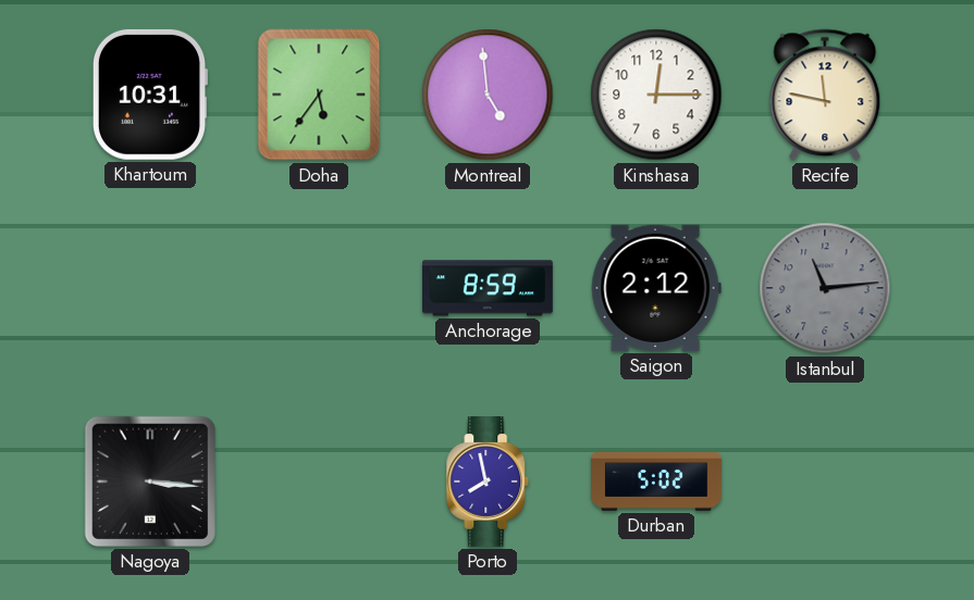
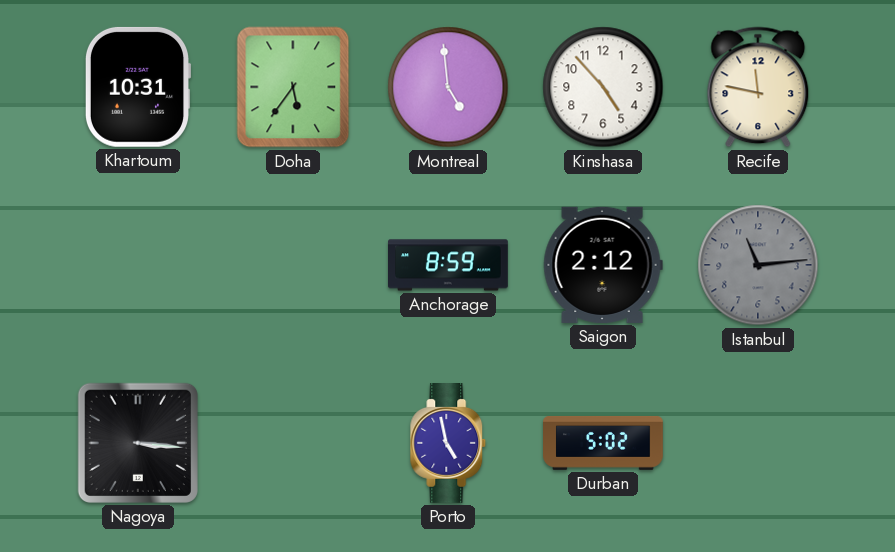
Kinshasa: 12:15 -> 4:53
Porto: 7:58 -> 4:58
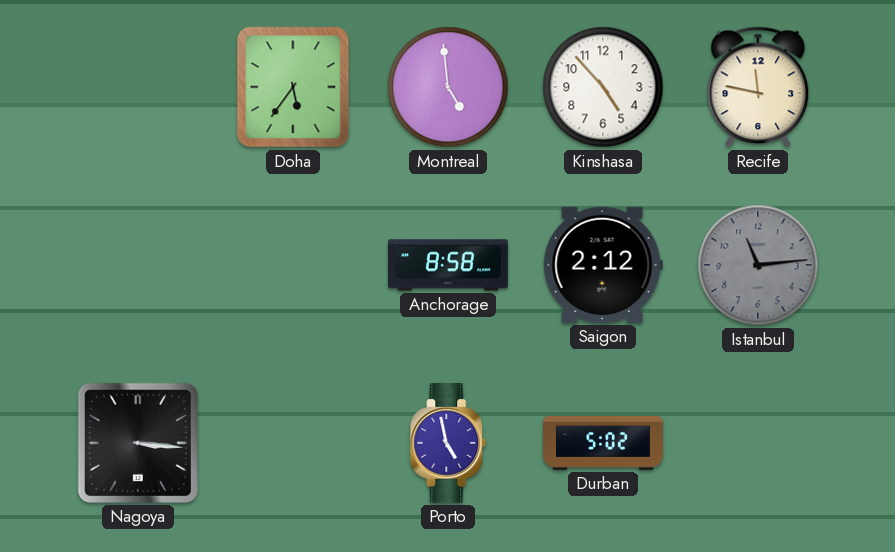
Khartoum: 10:31 -> none
Anchorage: 8:59 -> 8:58
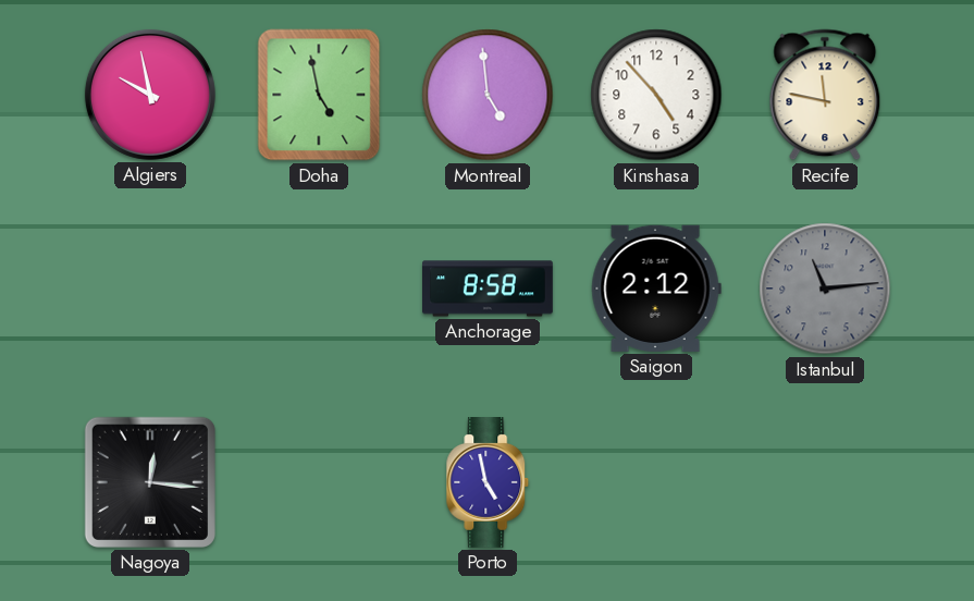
Algiers: none -> 9:58
Doha: 5:36 -> 4:58
Nagoya: 3:16 -> 12:16
Durban: 5:02 -> none
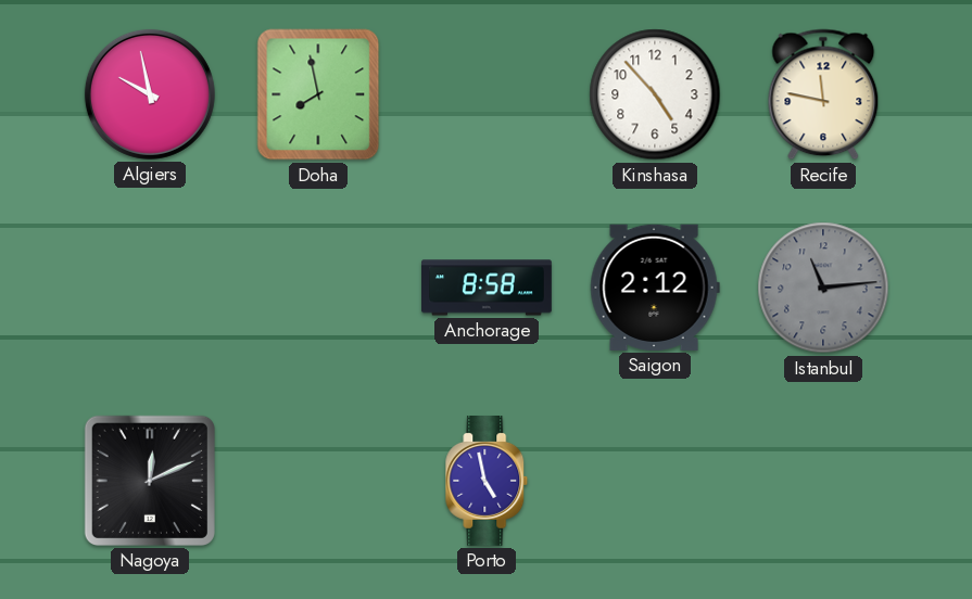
Doha: 4:58 -> 7:58
Montreal: 4:59 -> none
Nagoya: 12:16 -> 12:11
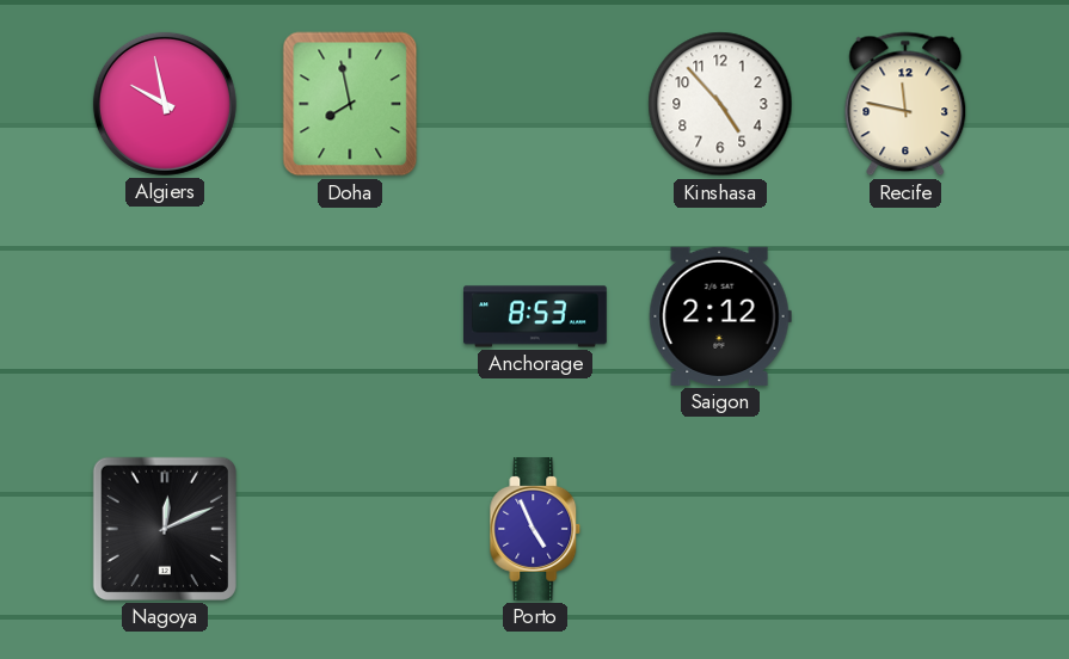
Anchorage: 8:58 -> 8:53
Istanbul: 11:14 -> none
Porto: 4:58 -> 4:56
